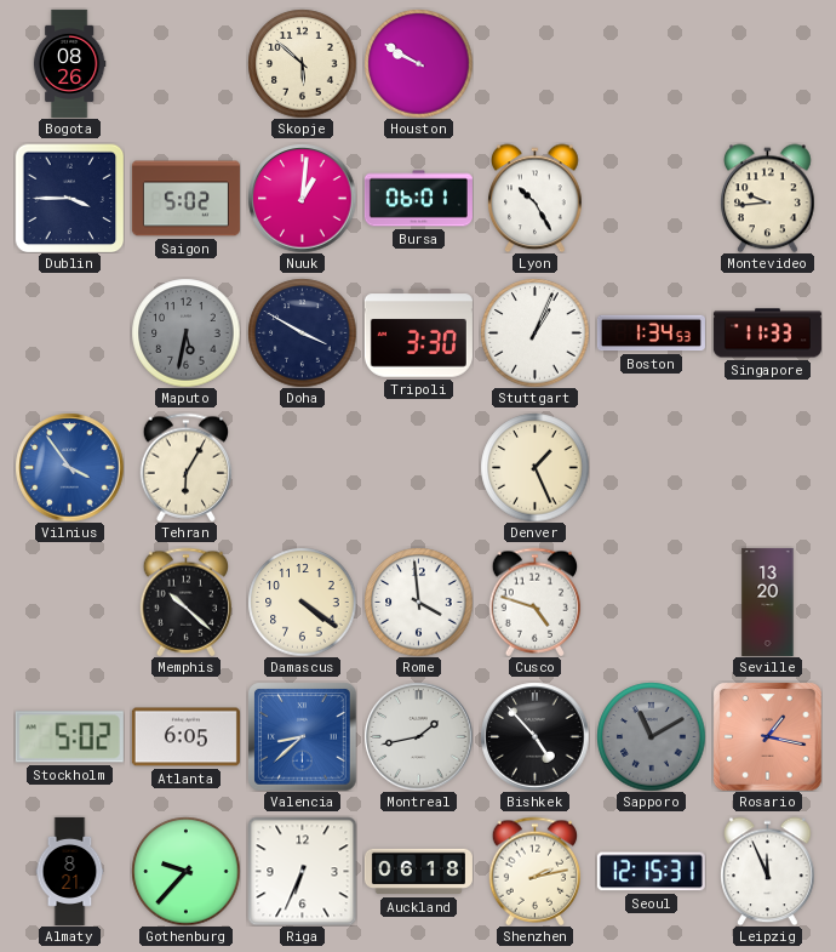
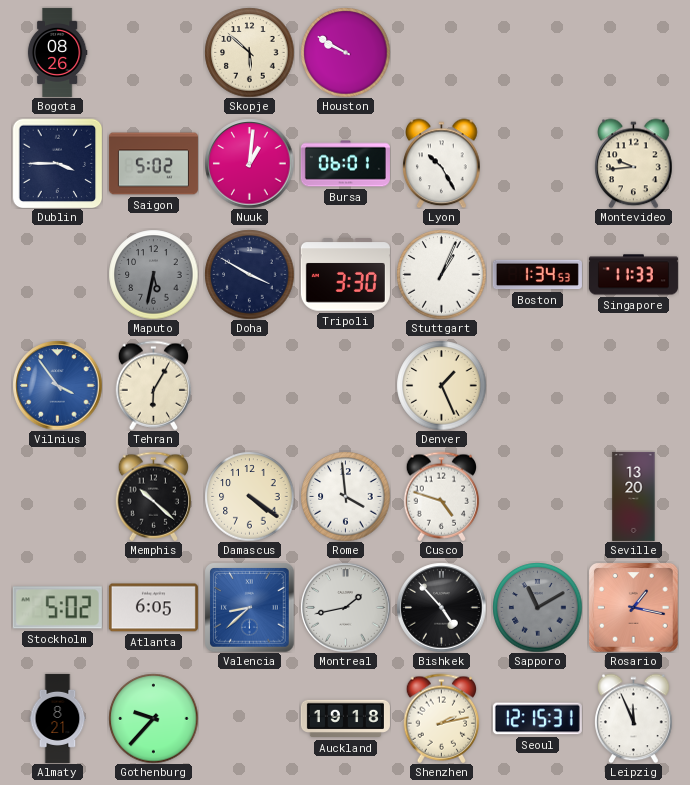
Riga: 6:34 -> none
Auckland: 06:18 -> 19:18
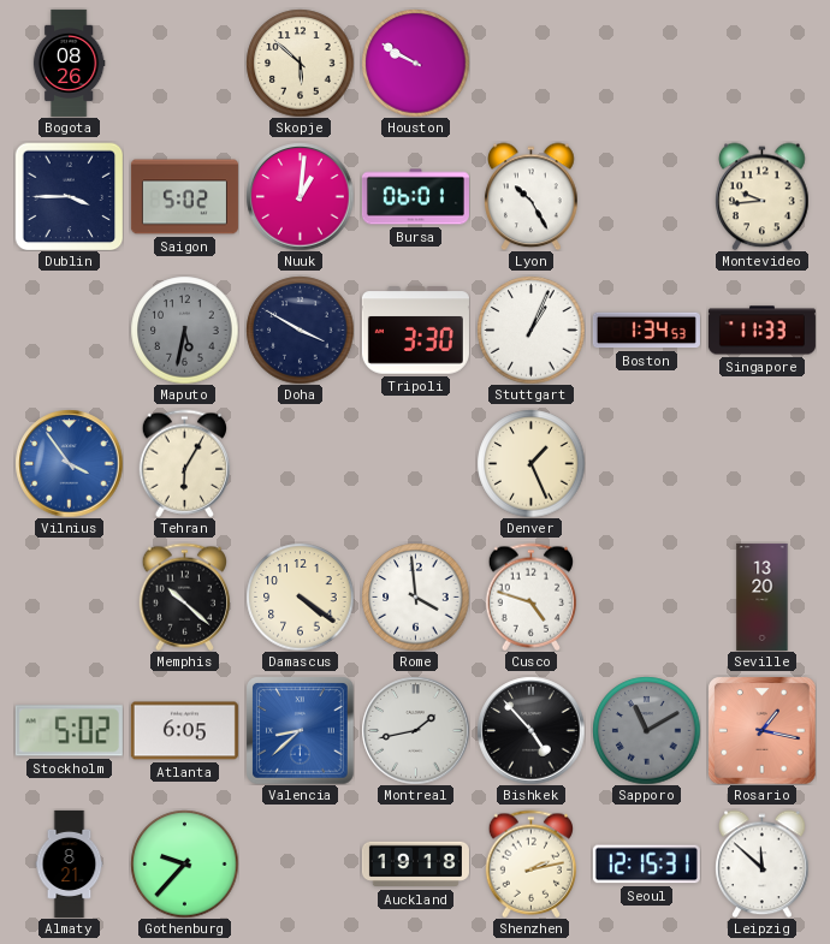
Leipzig: 11:56 -> 11:52
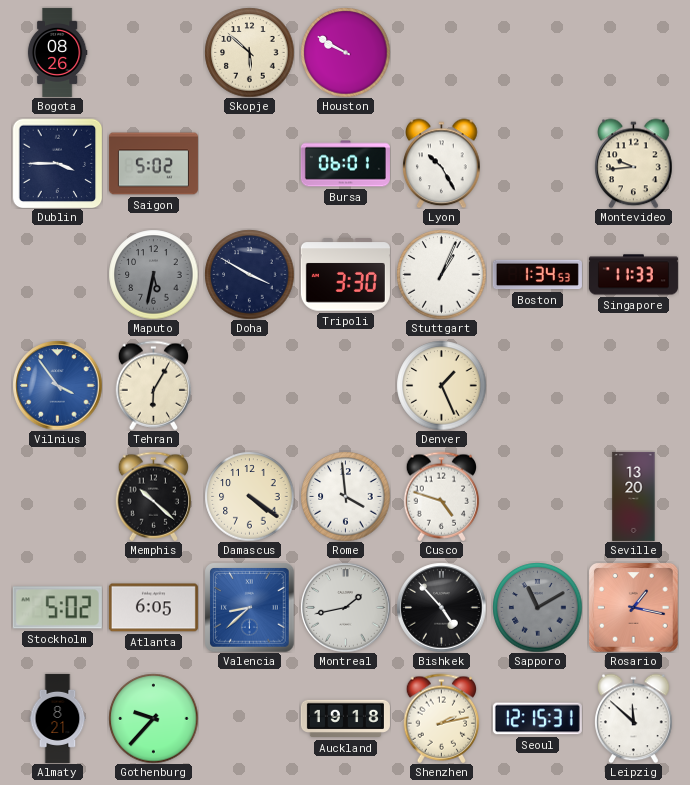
Nuuk: 1:01 -> none
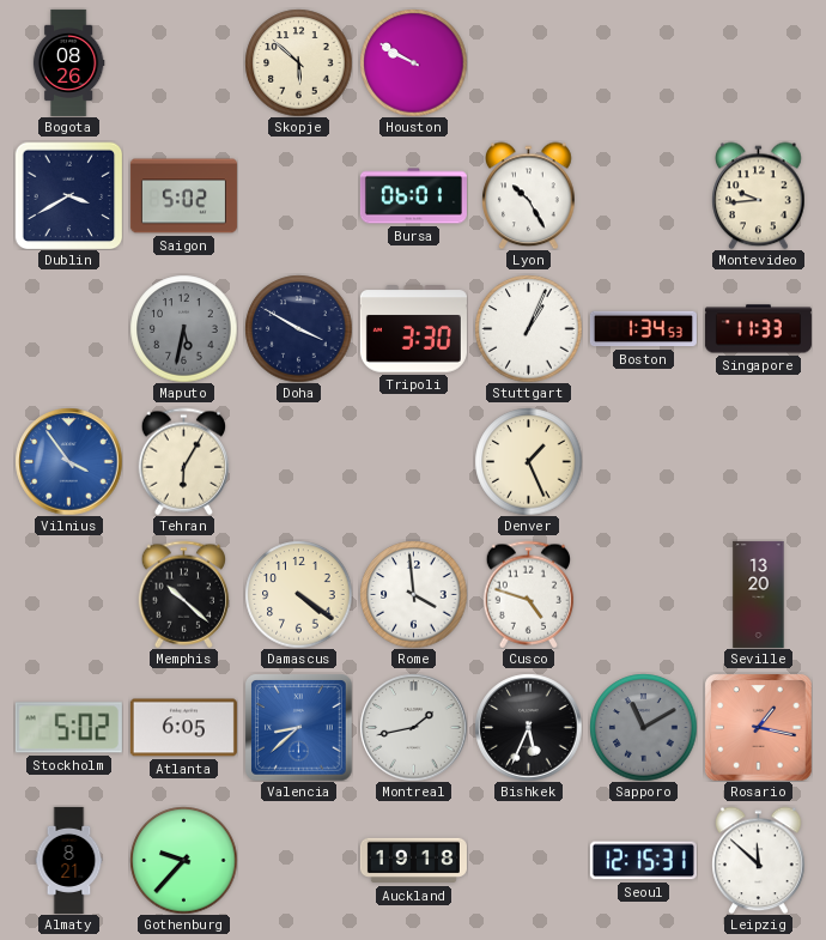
Dublin: 3:45 -> 3:40
Bishkek: 4:53 -> 5:34
Shenzhen: 2:13 -> none
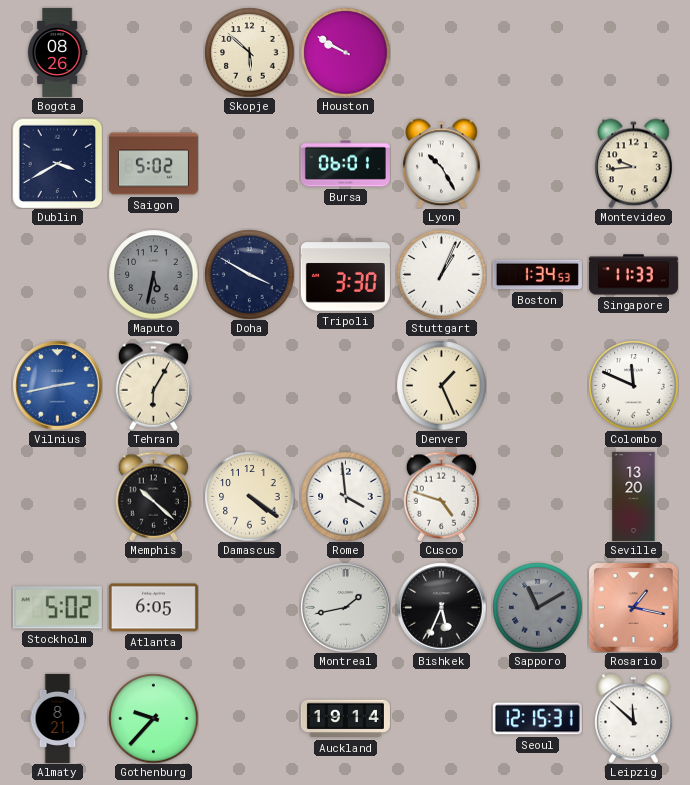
Vilnius: 3:54 -> 2:43
Colombo: none -> 11:49
Valencia: 8:38 -> none
Auckland: 19:18 -> 19:14
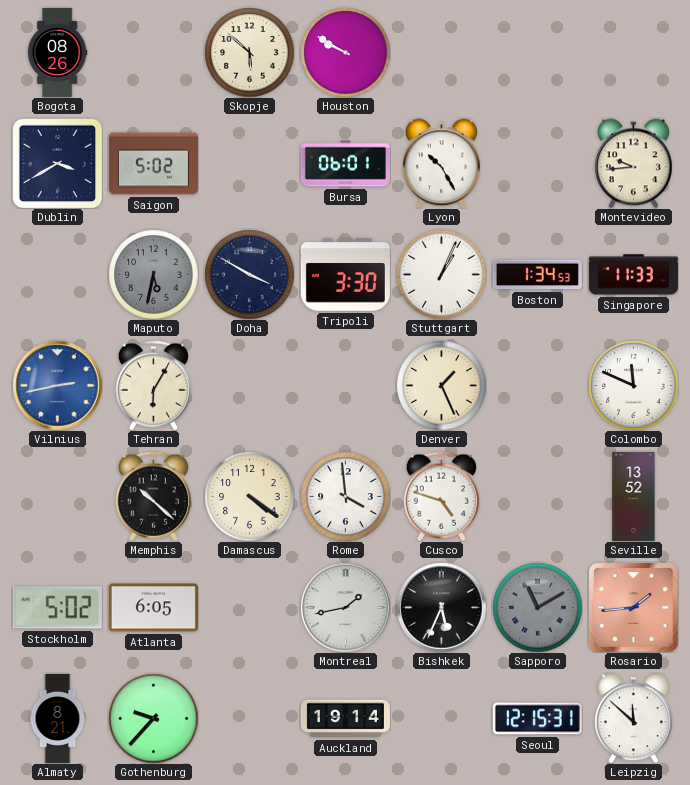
Seville: 13:20 -> 13:52
Rosario: 1:17 -> 1:44
